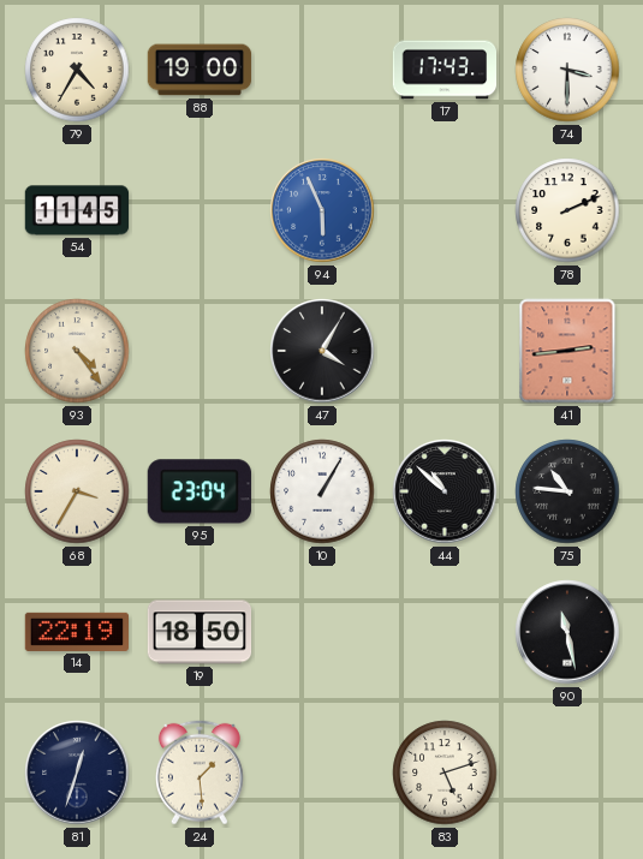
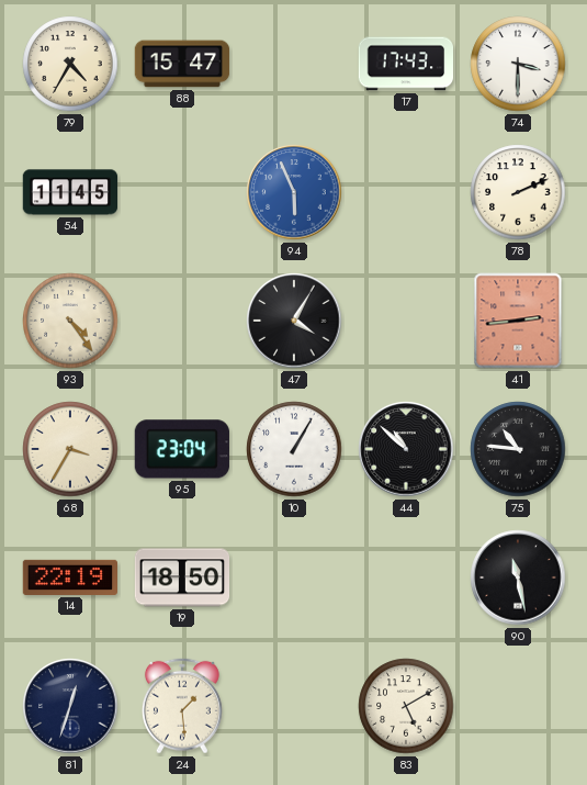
88: 19:00 -> 15:47
83: 5:12 -> 5:10
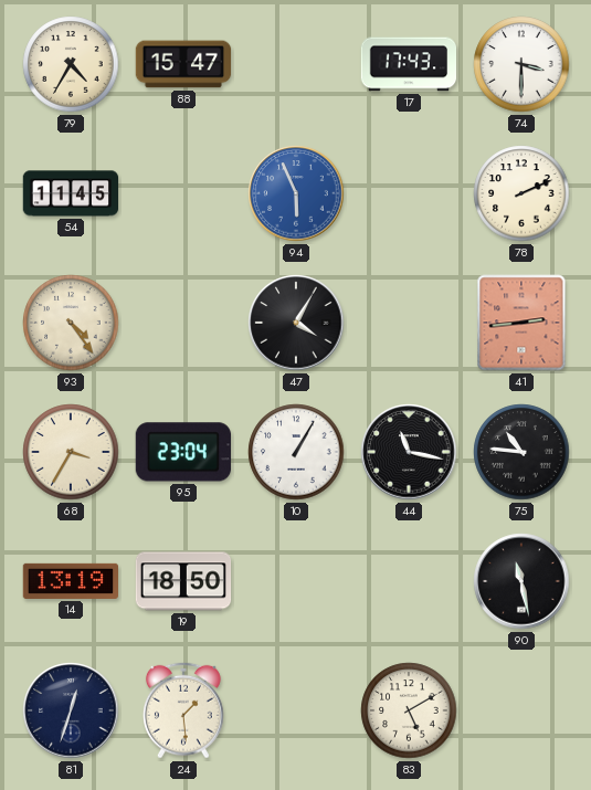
44: 10:52 -> 11:17
14: 22:19 -> 13:19
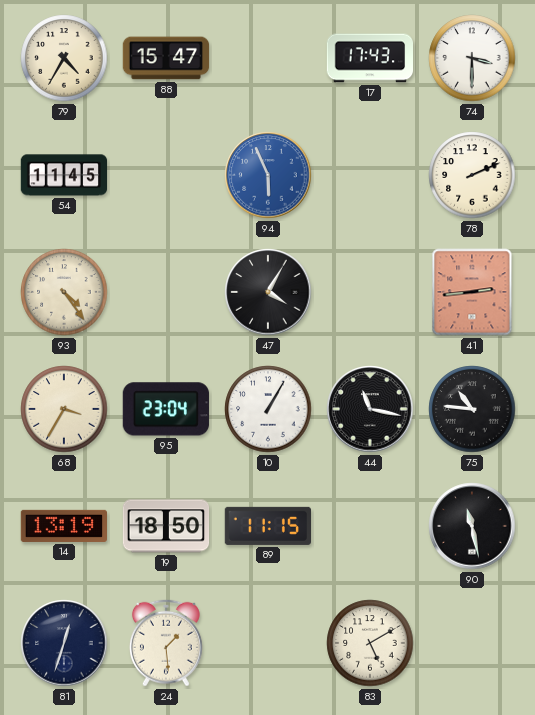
89: none -> 11:15
